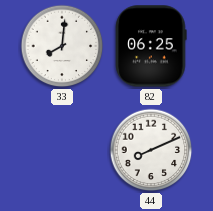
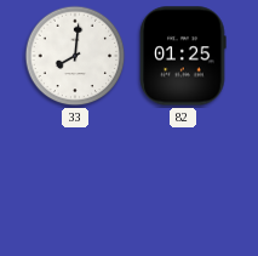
82: 06:25 -> 01:25
44: 8:11 -> none
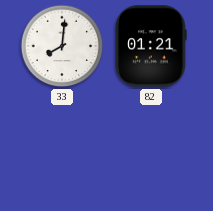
82: 01:25 -> 01:21
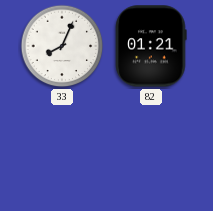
33: 8:01 -> 8:04
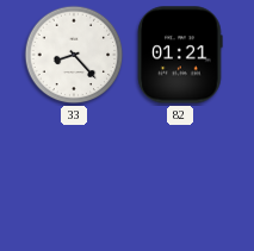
33: 8:04 -> 8:23
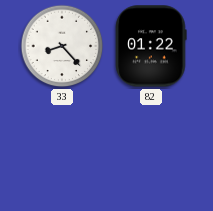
82: 01:21 -> 01:22
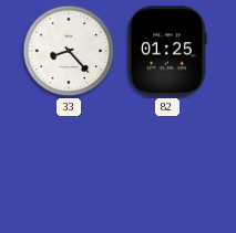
82: 01:22 -> 01:25
